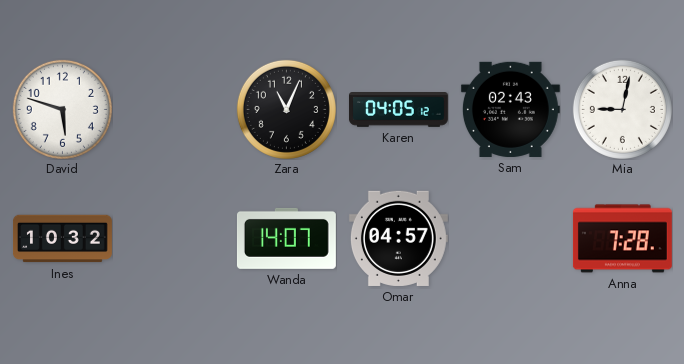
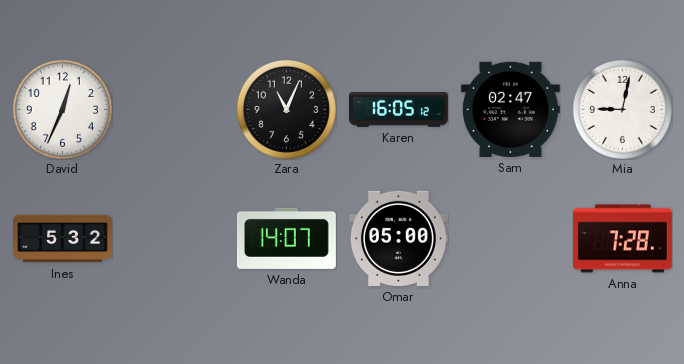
David: 5:48 -> 12:34
Karen: 04:05 -> 16:05
Sam: 02:43 -> 02:47
Ines: 10:32 -> 5:32
Omar: 04:57 -> 05:00
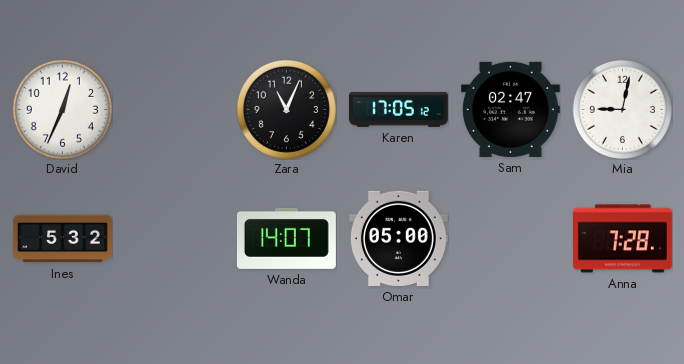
Karen: 16:05 -> 17:05
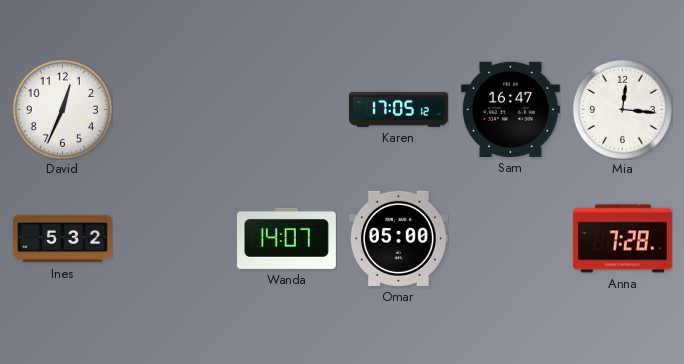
Zara: 11:04 -> none
Sam: 02:47 -> 16:47
Mia: 9:02 -> 12:16
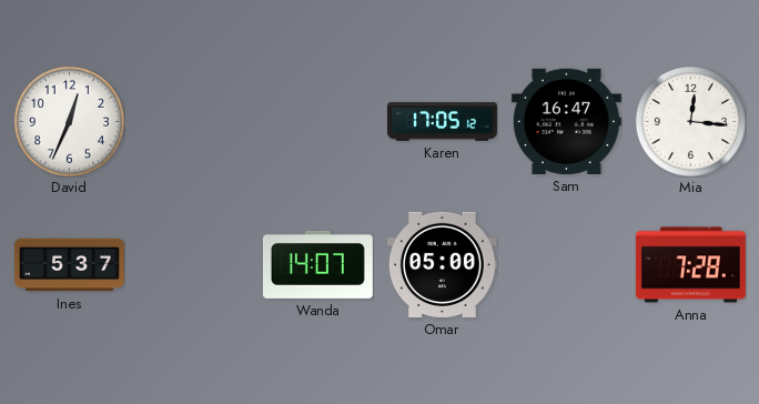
Ines: 5:32 -> 5:37
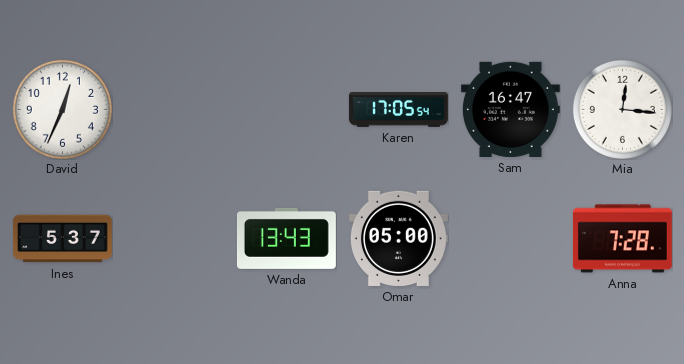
Karen: 17:05:12 -> 17:05:54
Wanda: 14:07 -> 13:43
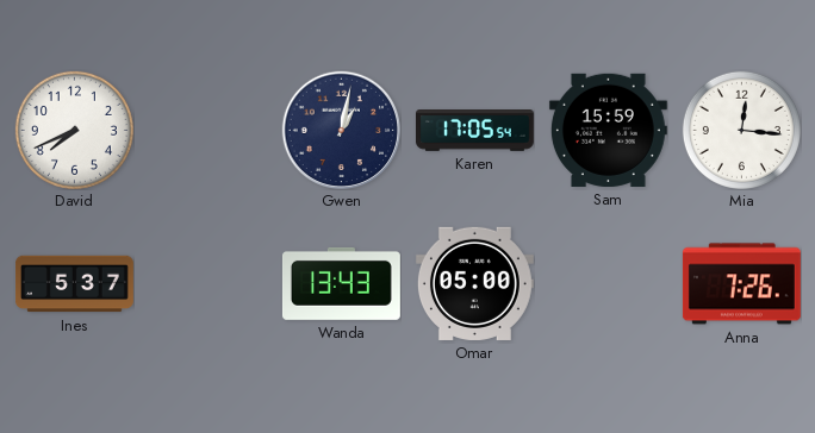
David: 12:34 -> 7:41
Gwen: none -> 1:02
Sam: 16:47 -> 15:59
Anna: 7:28 -> 7:26
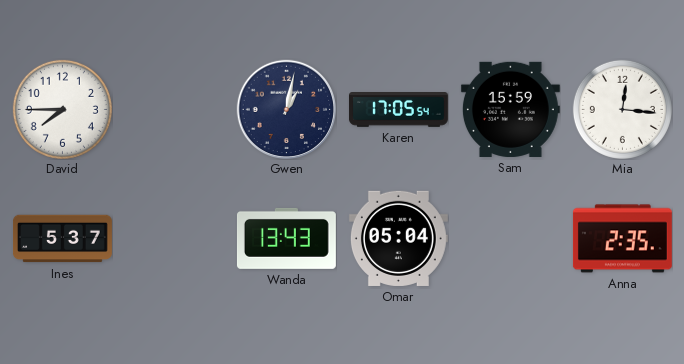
David: 7:41 -> 7:45
Omar: 05:00 -> 05:04
Anna: 7:26 -> 2:35
